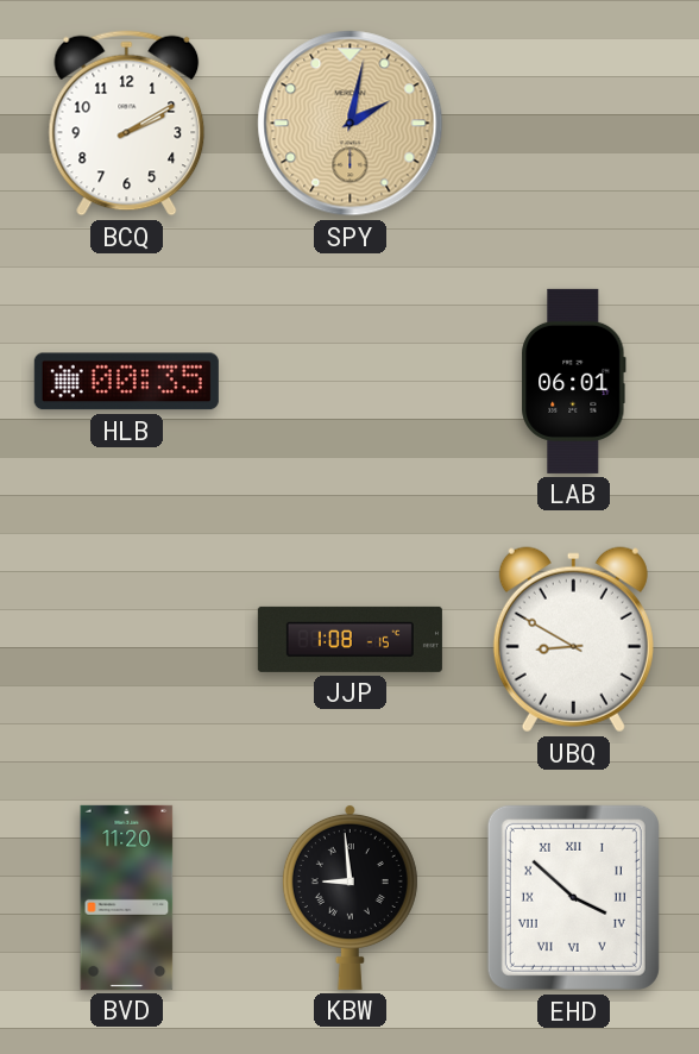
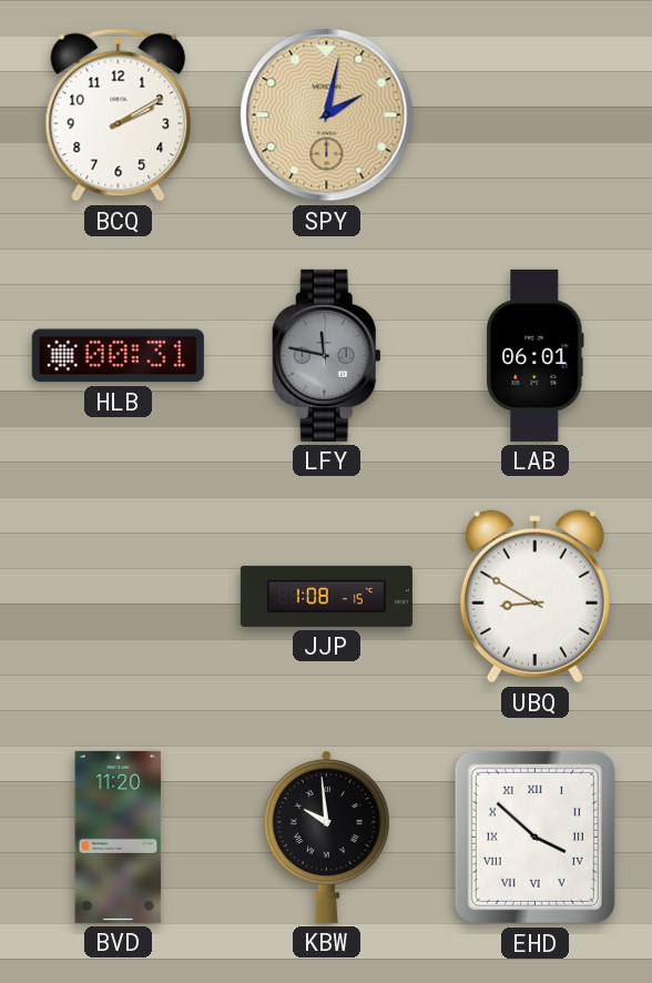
HLB: 00:35 -> 00:31
LFY: none -> 11:47
KBW: 8:59 -> 9:59
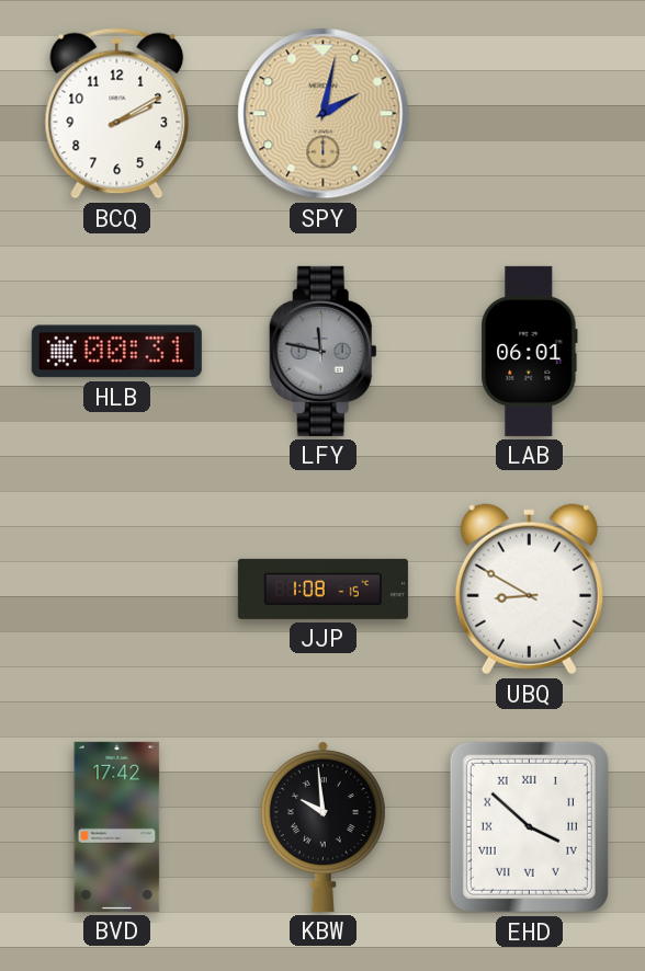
BVD: 11:20 -> 17:42
